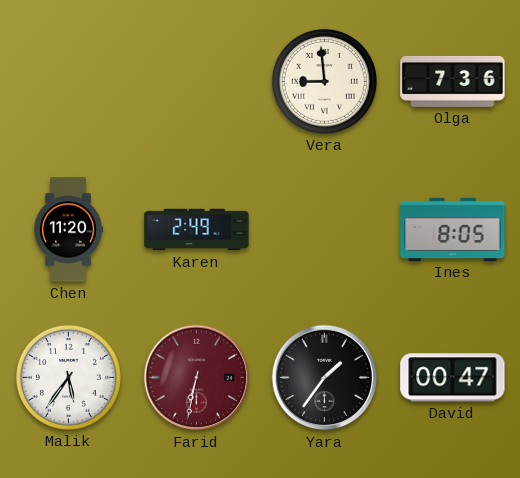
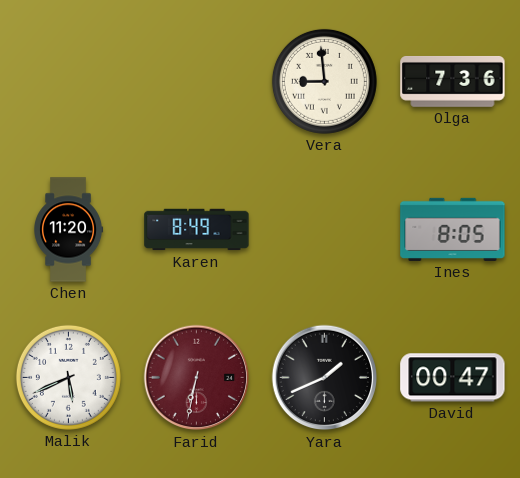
Karen: 2:49 -> 8:49
Malik: 5:36 -> 5:41
Yara: 1:36 -> 1:41
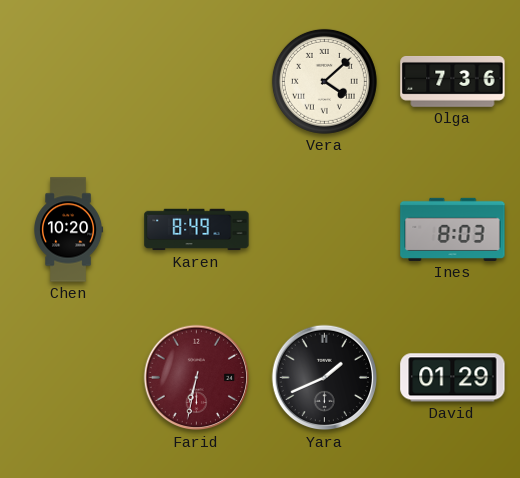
Vera: 8:59 -> 4:08
Chen: 11:20 -> 10:20
Ines: 8:05 -> 8:03
Malik: 5:41 -> none
David: 00:47 -> 01:29
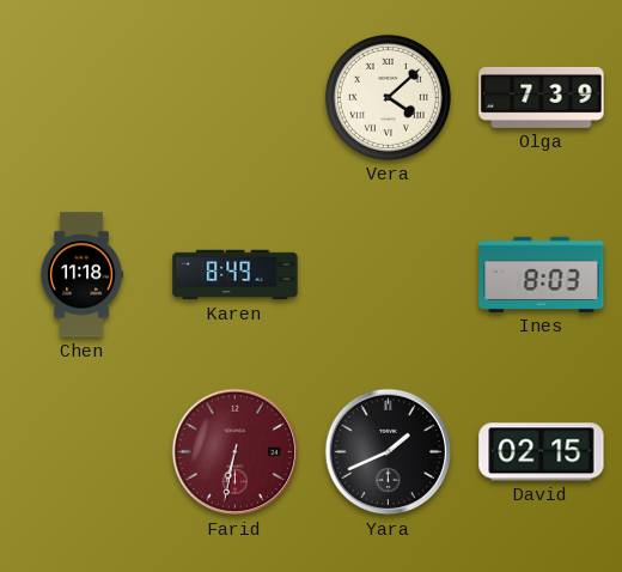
Olga: 7:36 -> 7:39
Chen: 10:20 -> 11:18
David: 01:29 -> 02:15
